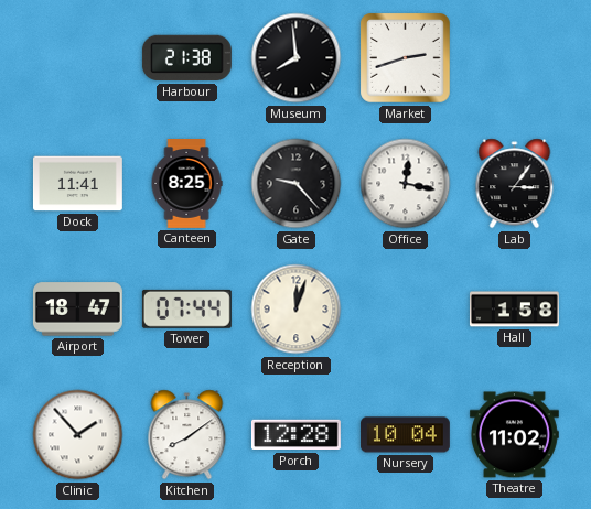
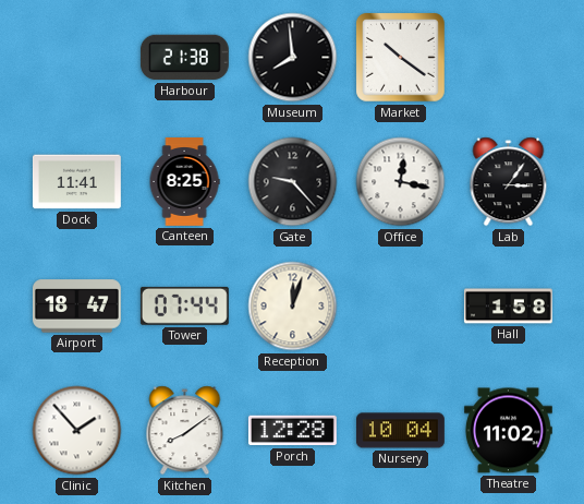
Market: 2:42 -> 10:21
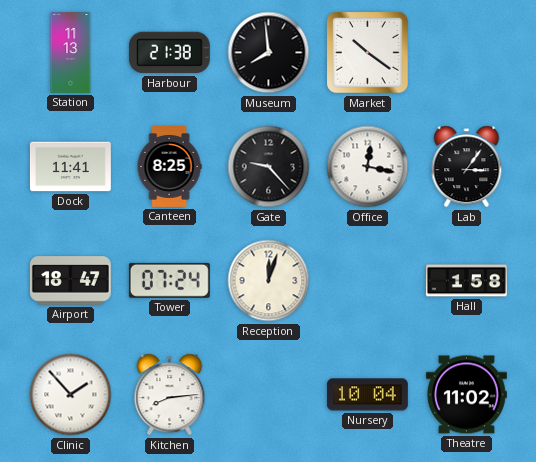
Station: none -> 11:13
Tower: 07:44 -> 07:24
Kitchen: 8:09 -> 8:14
Porch: 12:28 -> none
